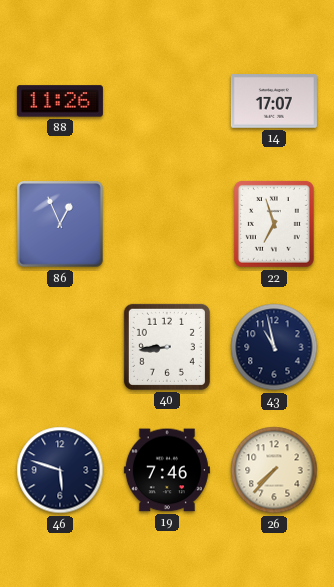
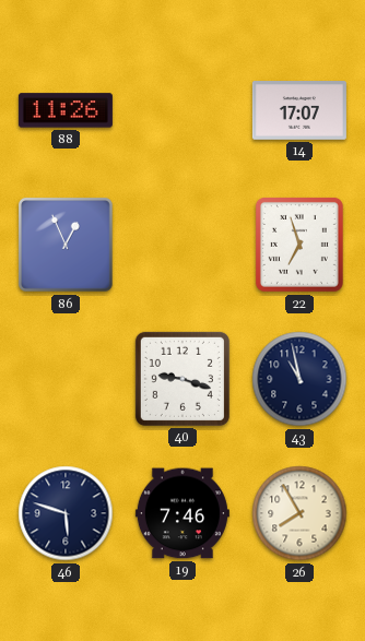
40: 8:44 -> 9:18
26: 7:37 -> 7:55
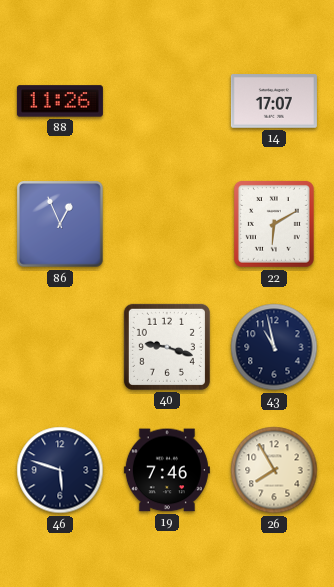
22: 6:57 -> 6:10
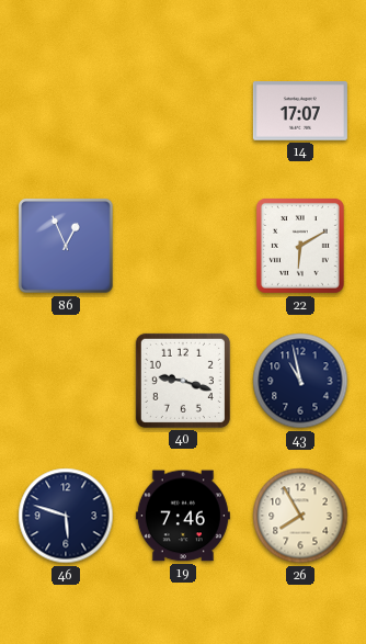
88: 11:26 -> none
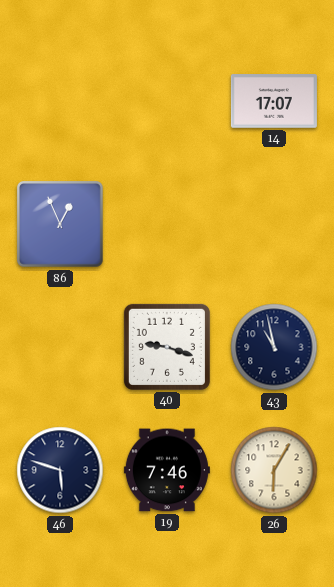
22: 6:10 -> none
26: 7:55 -> 6:05
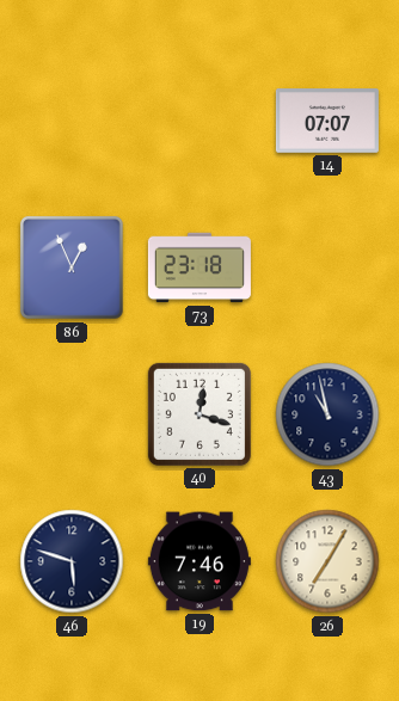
14: 17:07 -> 07:07
73: none -> 23:18
40: 9:18 -> 12:18
26: 6:05 -> 7:05
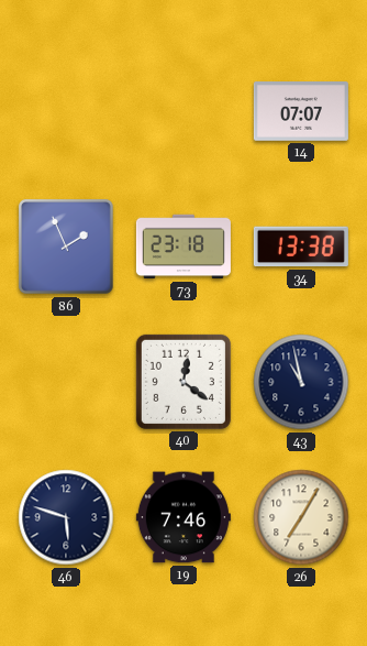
86: 12:56 -> 1:56
34: none -> 13:38
40: 12:18 -> 12:21
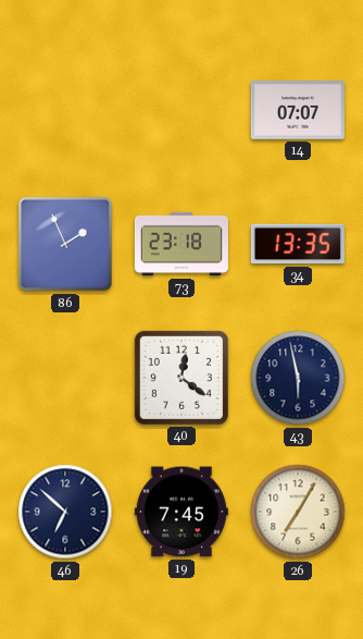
34: 13:38 -> 13:35
43: 10:58 -> 5:58
46: 5:48 -> 6:52
19: 7:46 -> 7:45
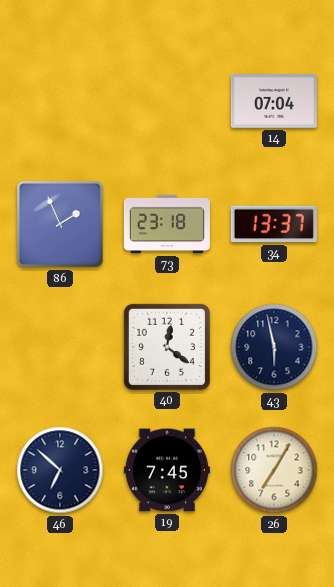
14: 07:07 -> 07:04
34: 13:35 -> 13:37
